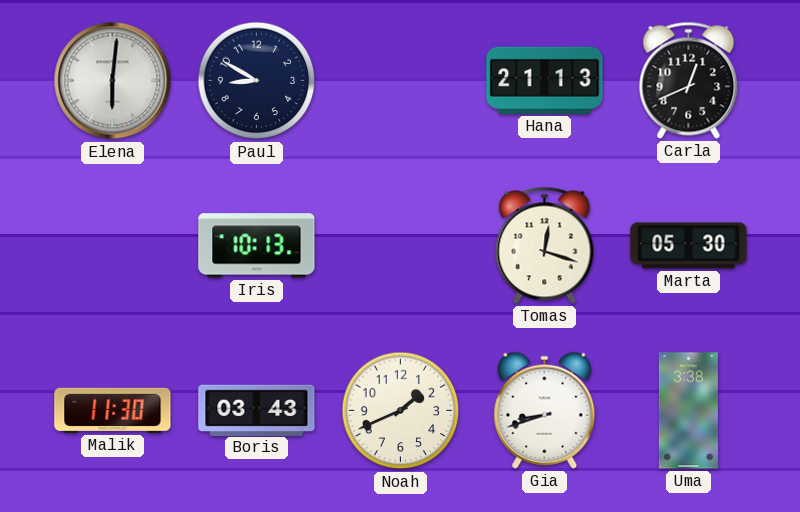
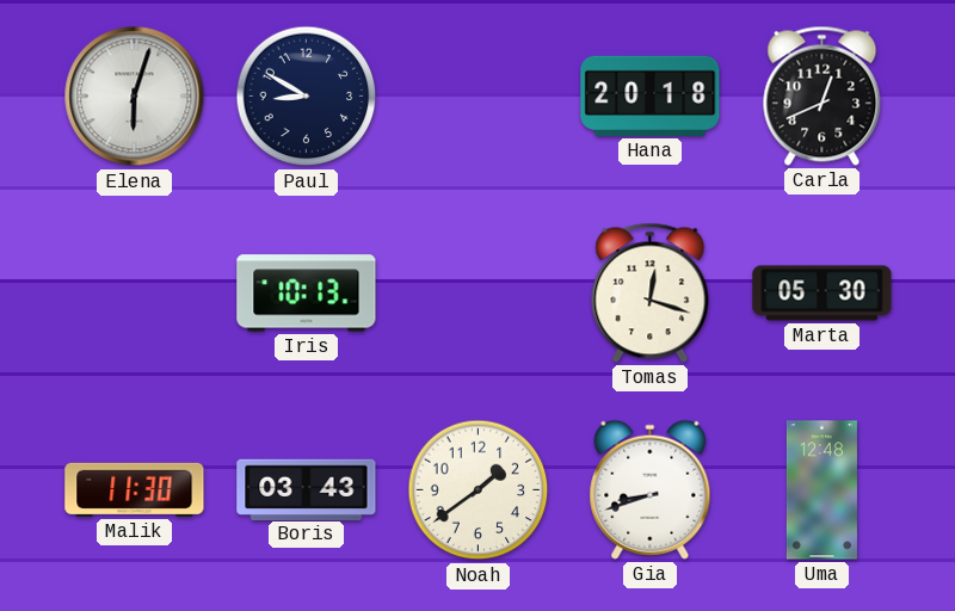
Elena: 6:01 -> 6:03
Hana: 21:13 -> 20:18
Noah: 1:41 -> 1:39
Uma: 3:38 -> 12:48
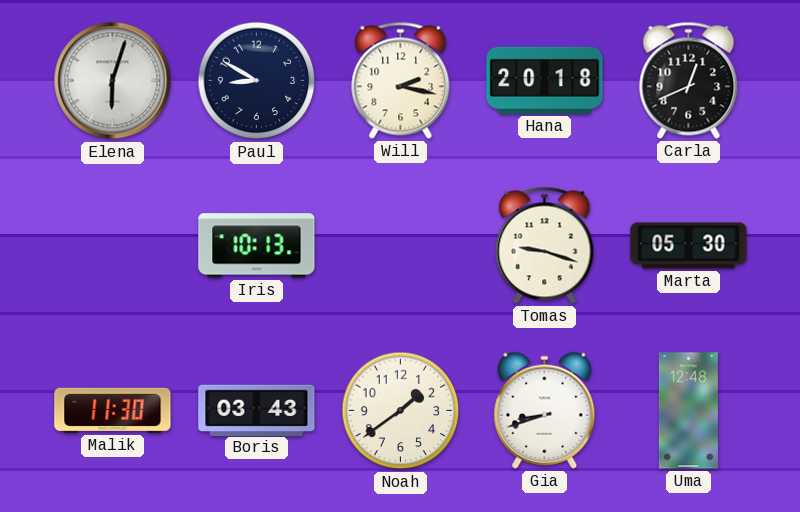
Will: none -> 2:17
Tomas: 12:18 -> 9:18
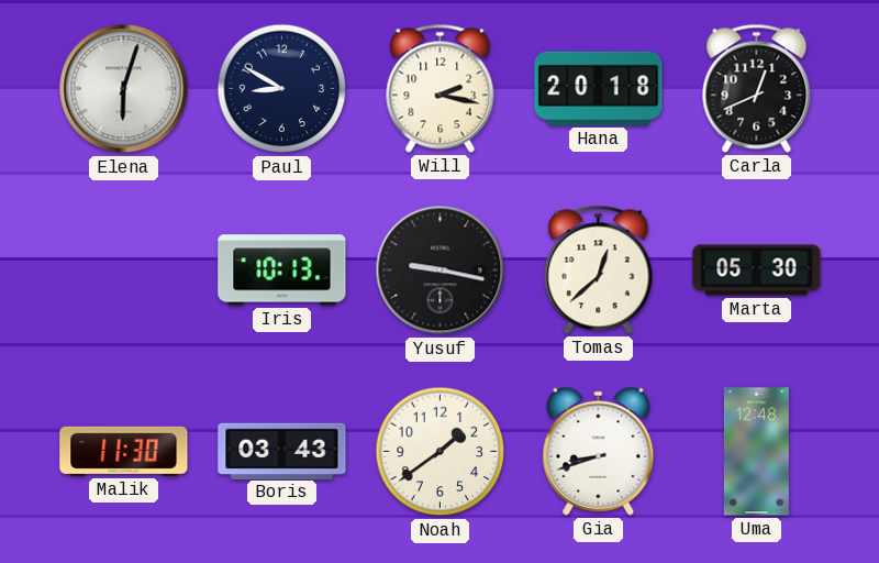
Yusuf: none -> 9:17
Tomas: 9:18 -> 12:38
